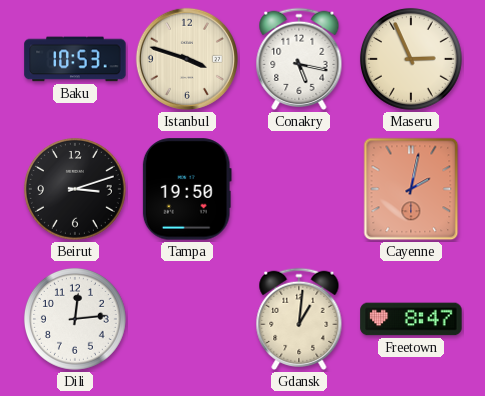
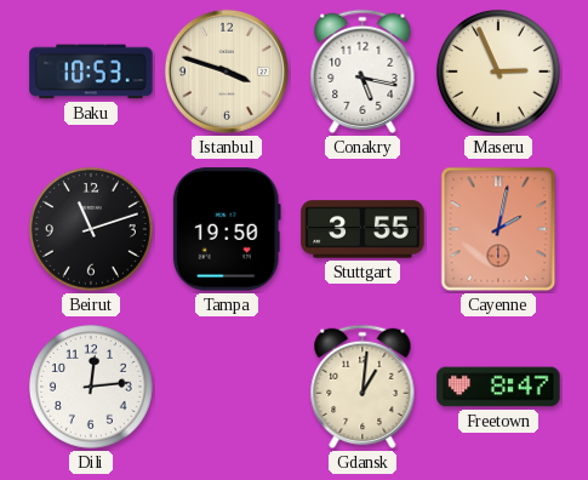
Beirut: 3:12 -> 11:12
Stuttgart: none -> 3:55
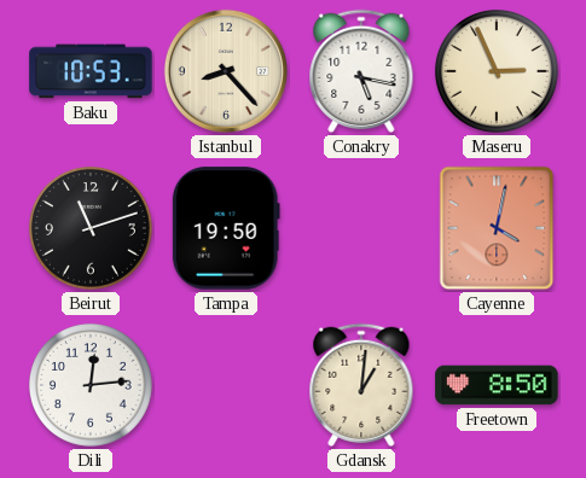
Istanbul: 3:48 -> 8:23
Stuttgart: 3:55 -> none
Cayenne: 2:02 -> 4:02
Freetown: 8:47 -> 8:50
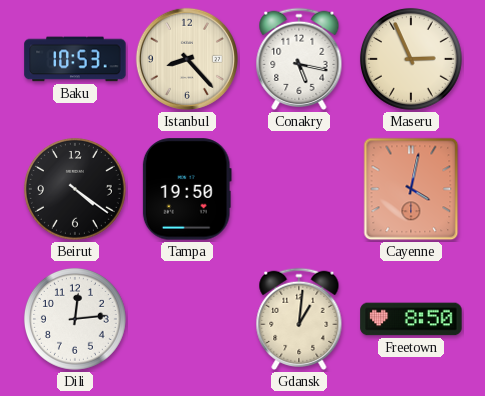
Beirut: 11:12 -> 4:21
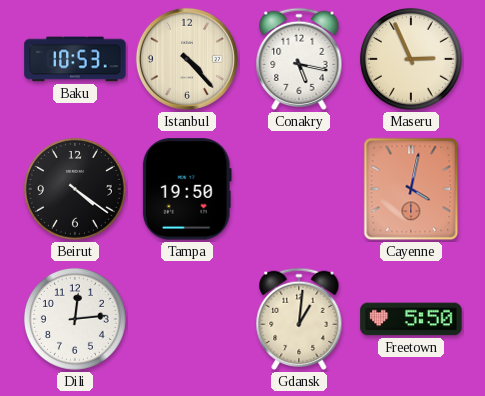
Istanbul: 8:23 -> 4:23
Freetown: 8:50 -> 5:50
